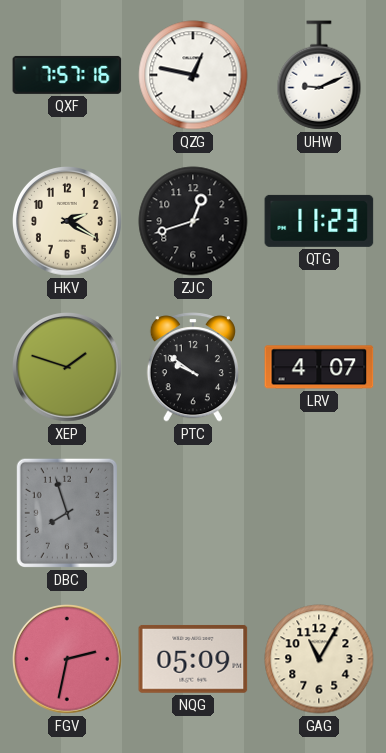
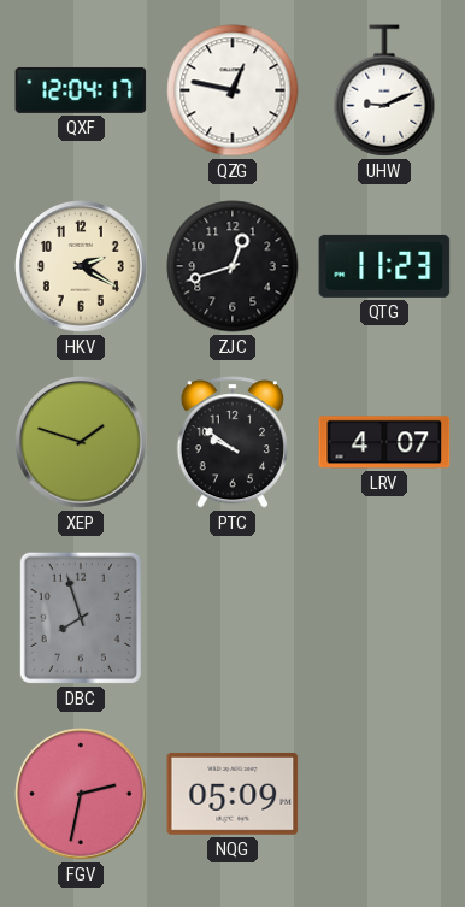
QXF: 7:57 -> 12:04
GAG: 11:05 -> none
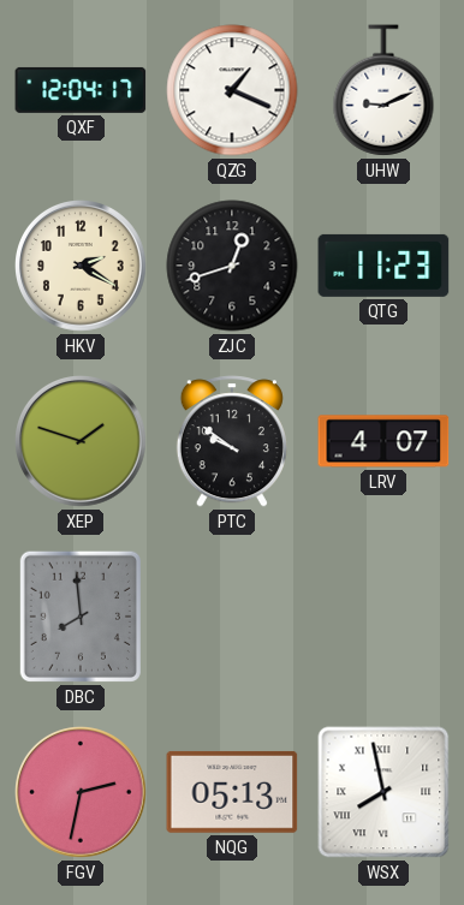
QZG: 12:47 -> 1:19
DBC: 7:57 -> 7:59
NQG: 05:09 -> 05:13
WSX: none -> 7:58
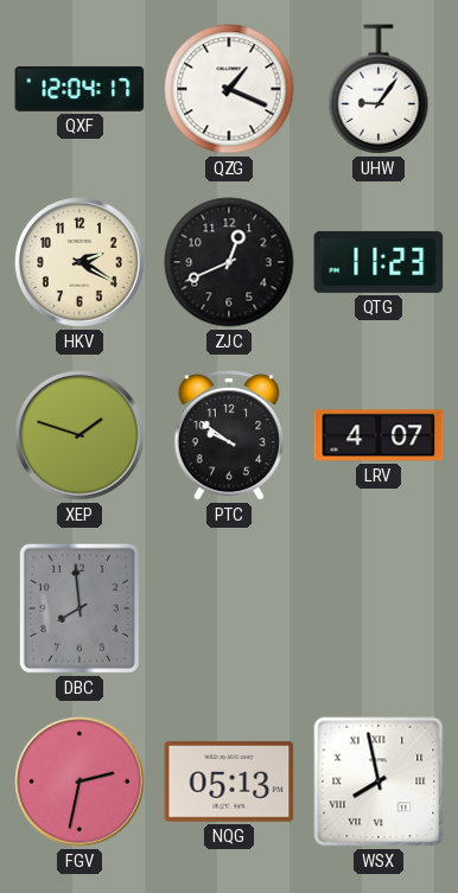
UHW: 9:11 -> 9:06
ZJC: 12:42 -> 12:41
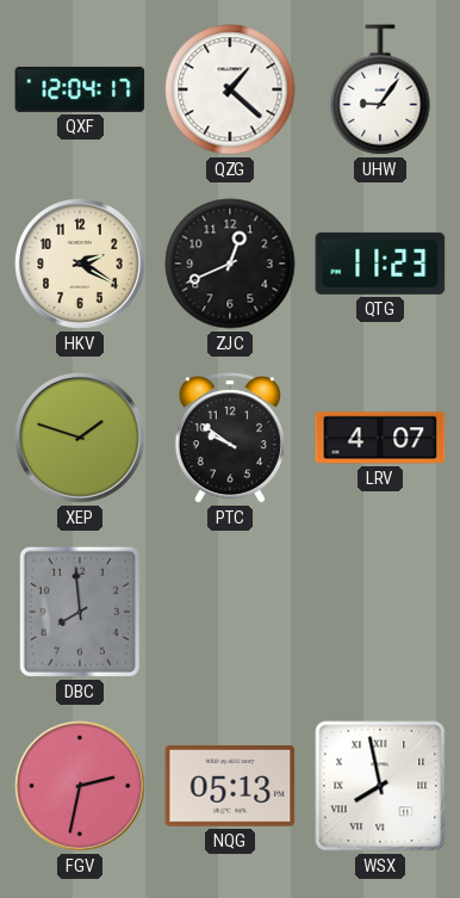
QZG: 1:19 -> 1:22
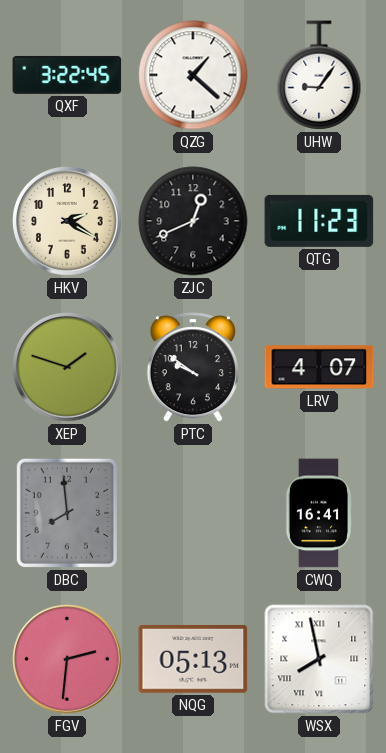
QXF: 12:04 -> 3:22
CWQ: none -> 16:41
FGV: 2:32 -> 2:31
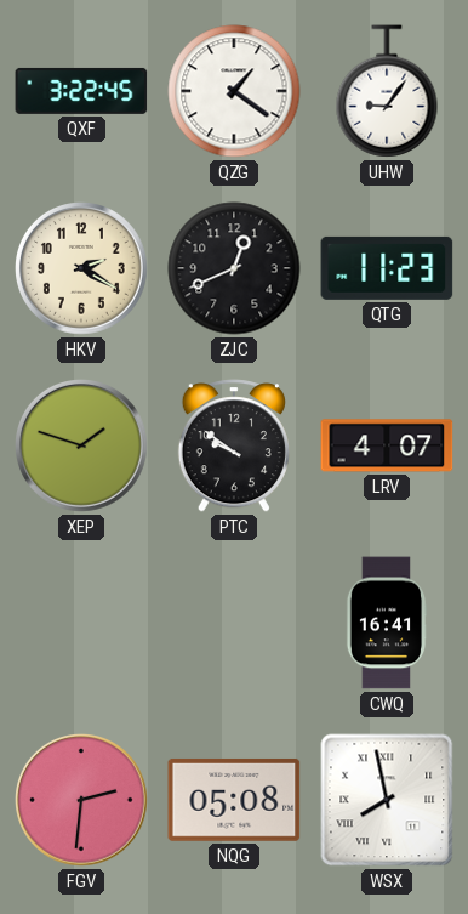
QZG: 1:22 -> 1:21
DBC: 7:59 -> none
NQG: 05:13 -> 05:08
